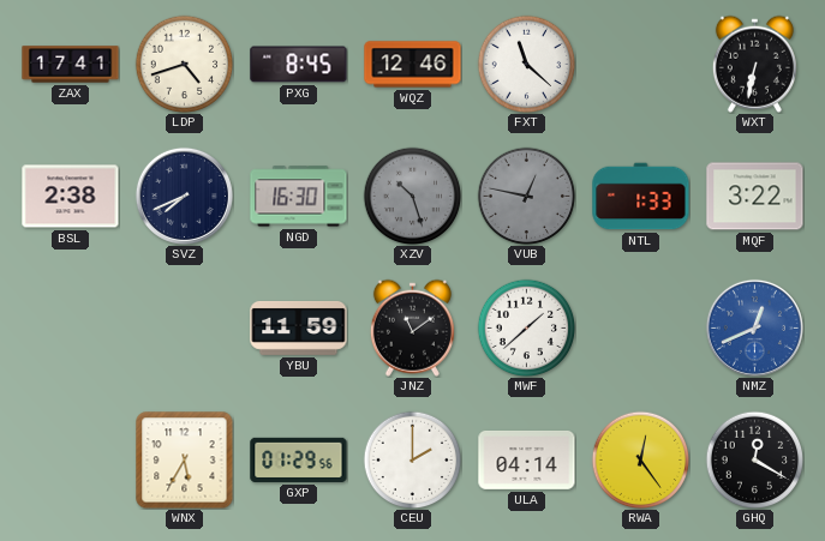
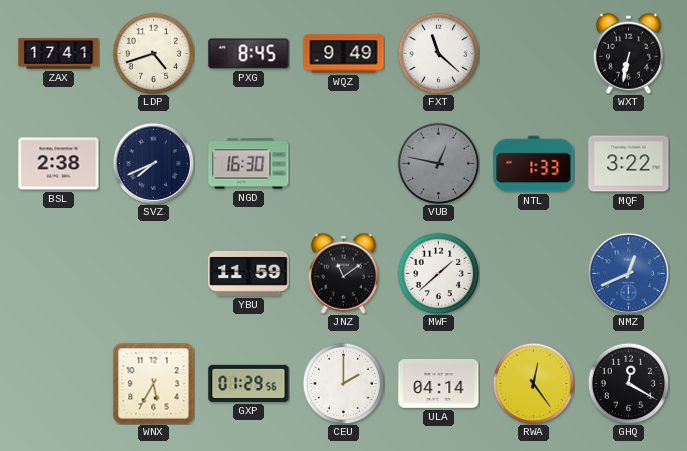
WQZ: 12:46 -> 9:49
XZV: 10:27 -> none
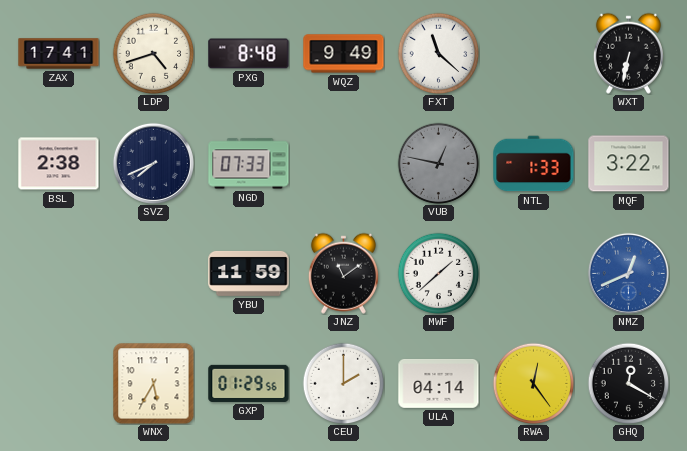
PXG: 8:45 -> 8:48
NGD: 16:30 -> 07:33
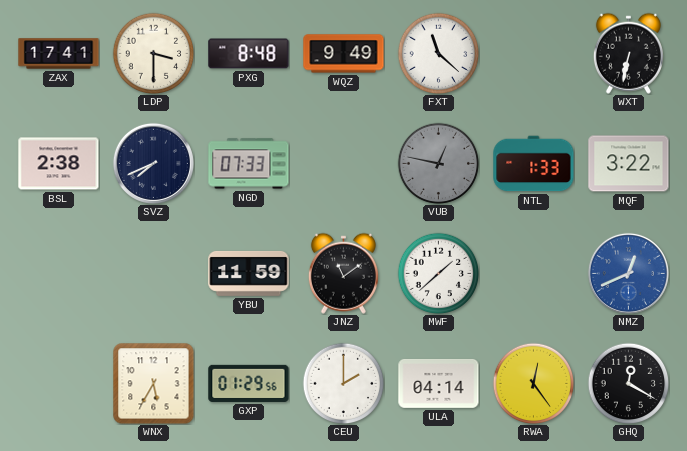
LDP: 4:42 -> 3:30
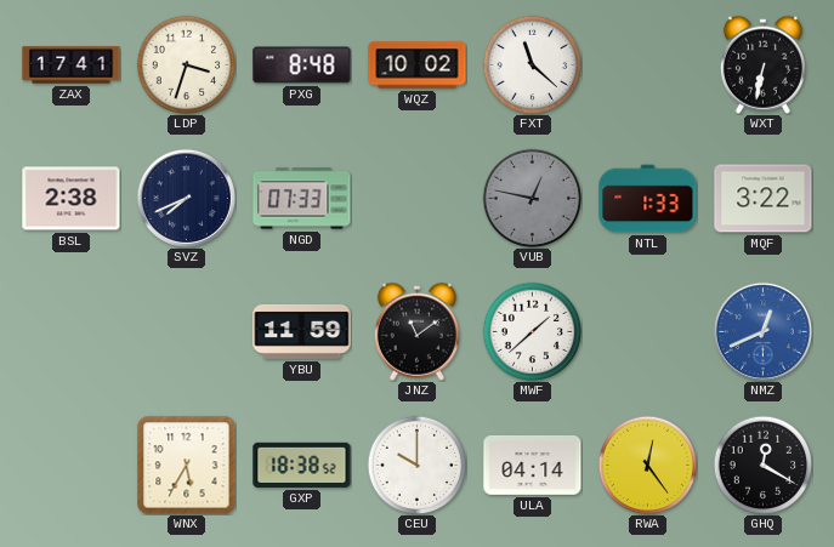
LDP: 3:30 -> 3:33
WQZ: 9:49 -> 10:02
GXP: 01:29 -> 18:38
CEU: 2:00 -> 10:00
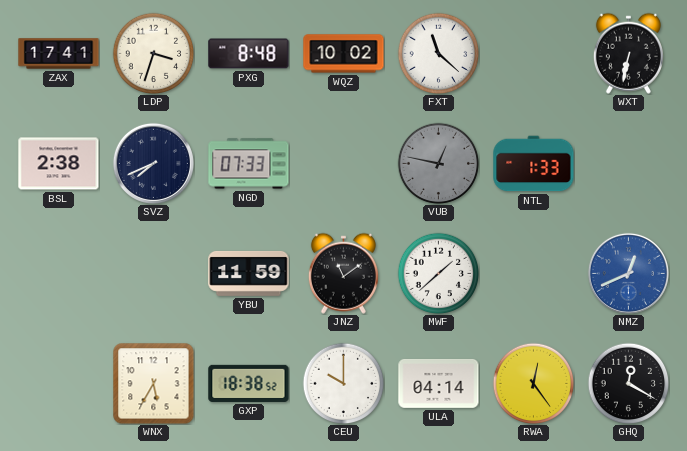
MQF: 3:22 -> none
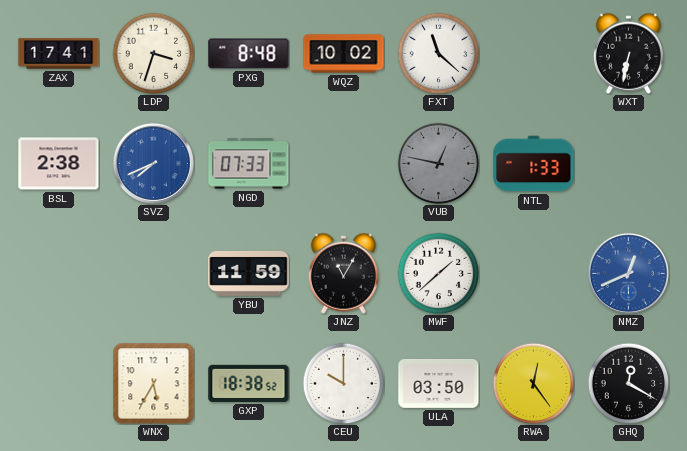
SVZ dial: navy -> blue
JNZ: 11:09 -> 11:05
ULA: 04:14 -> 03:50
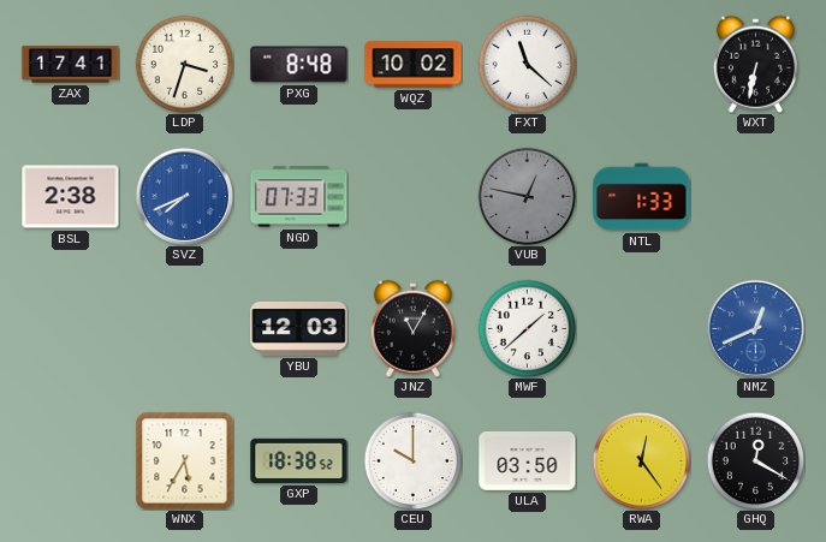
YBU: 11:59 -> 12:03
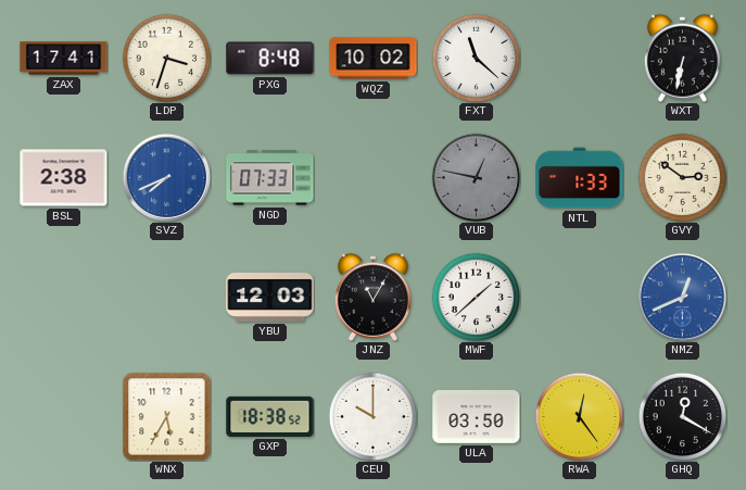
GVY: none -> 2:51
